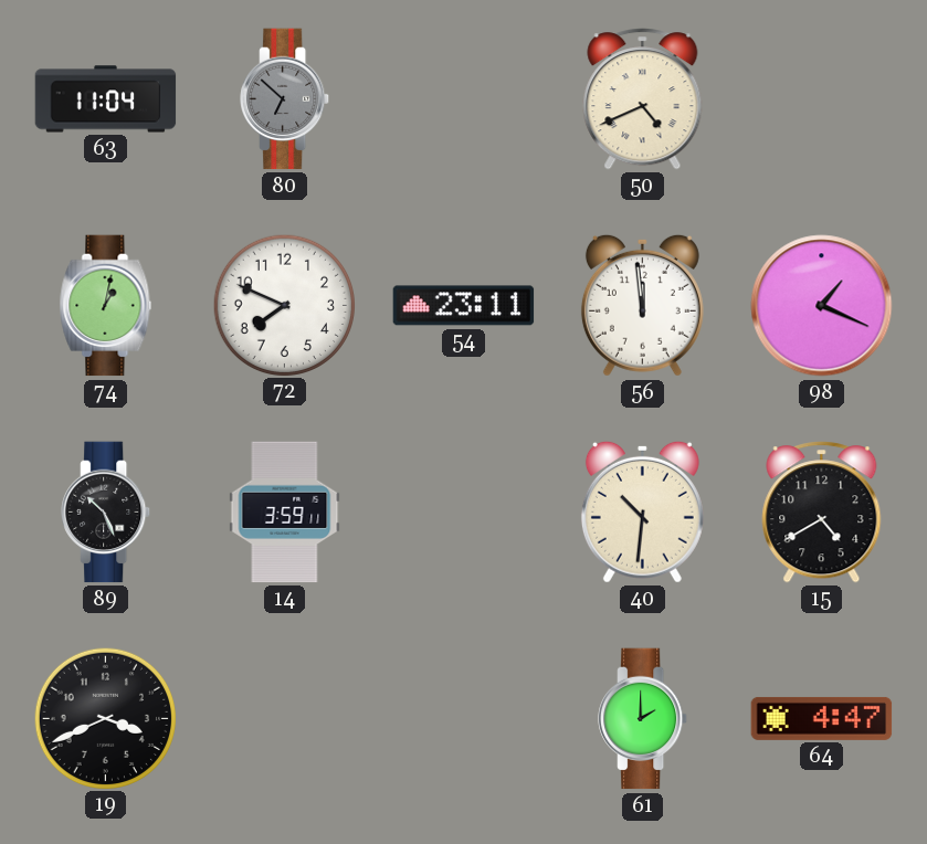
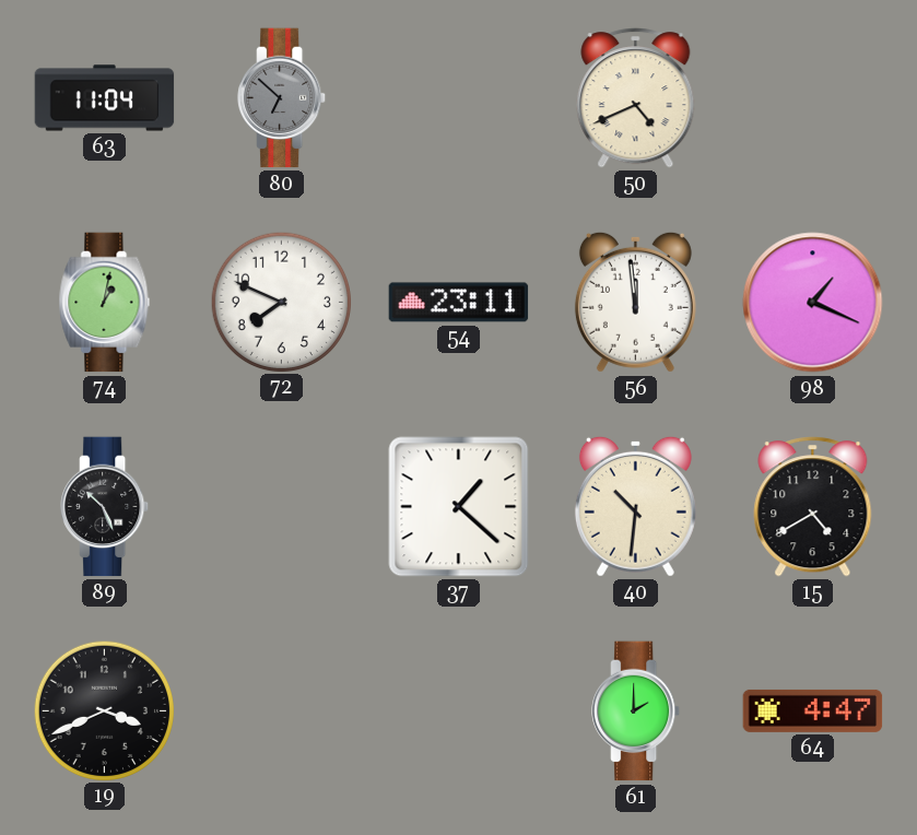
14: 3:59 -> none
37: none -> 1:22
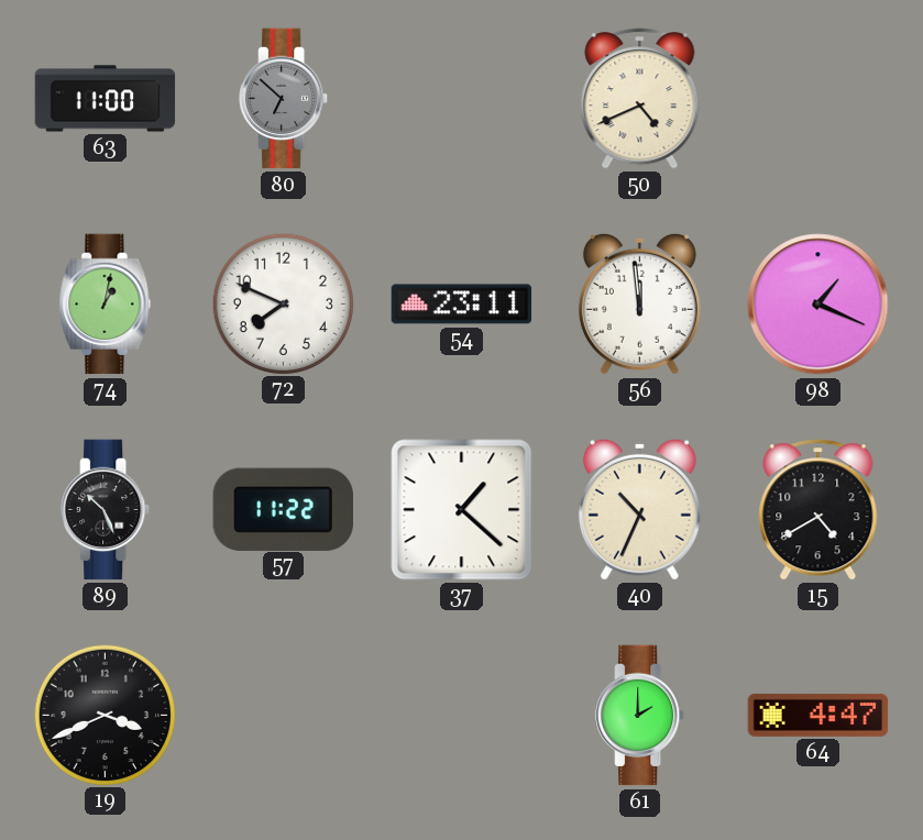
63: 11:04 -> 11:00
57: none -> 11:22
40: 10:31 -> 10:34
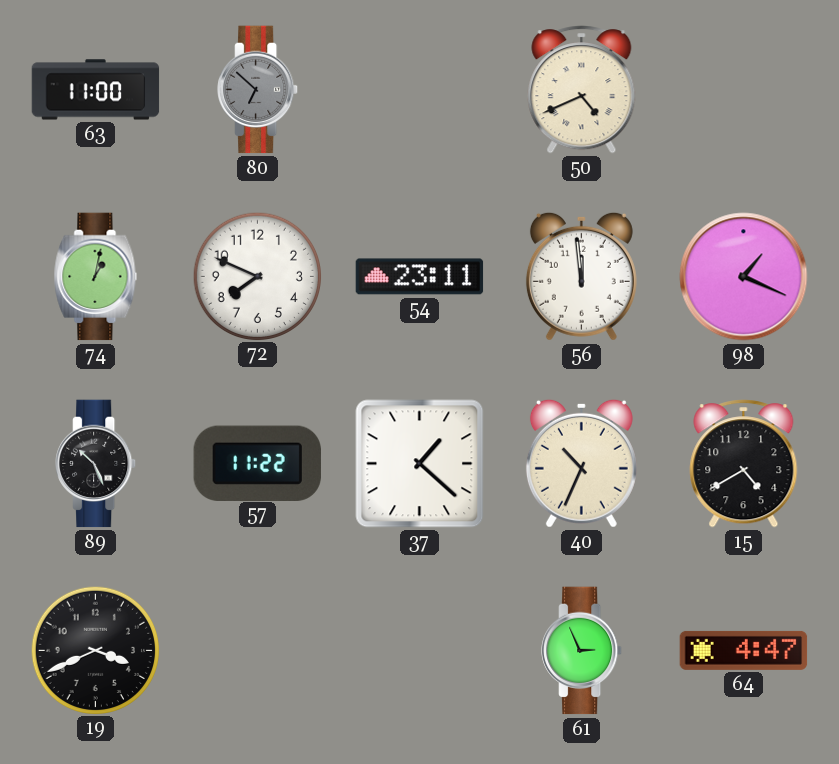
61: 2:00 -> 2:56
